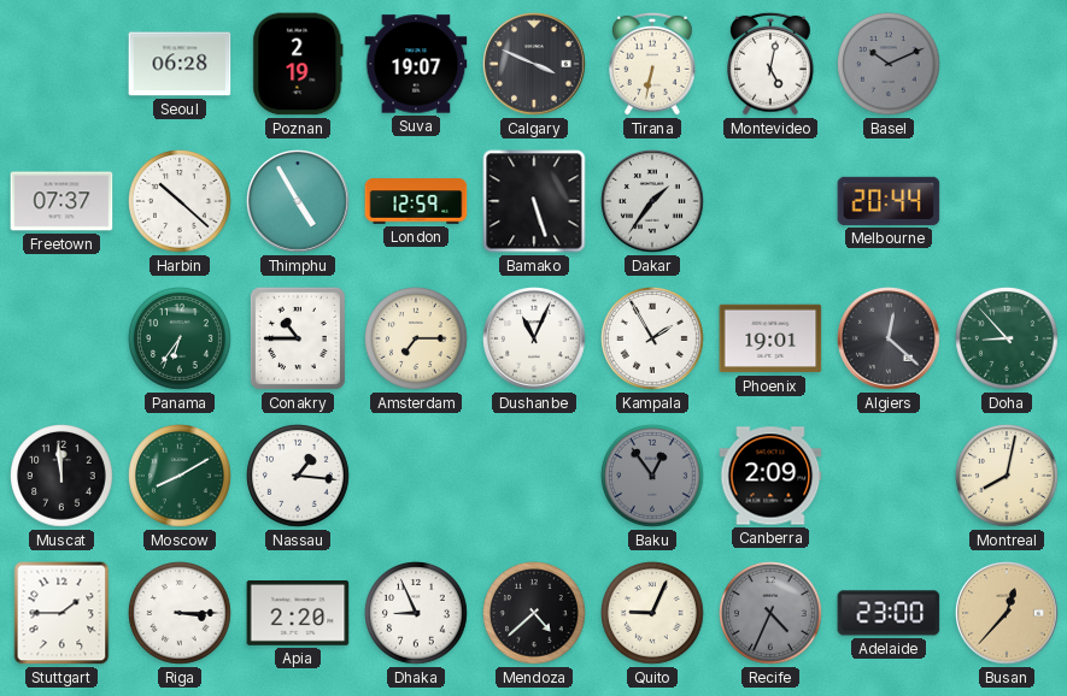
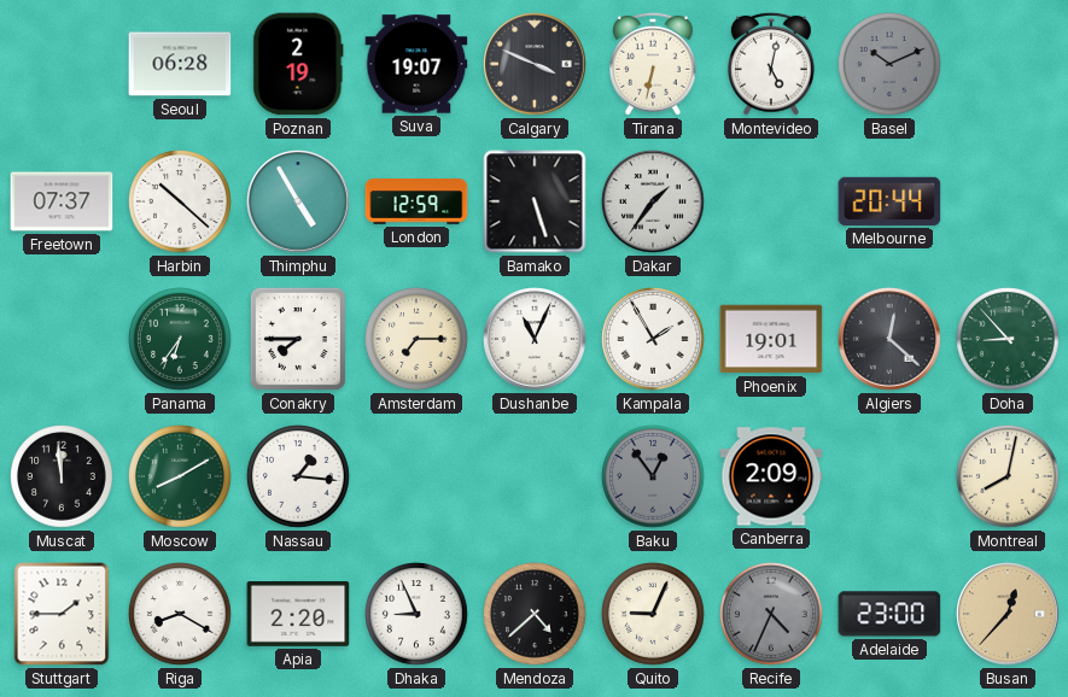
Conakry: 10:45 -> 7:45
Riga: 3:15 -> 8:20
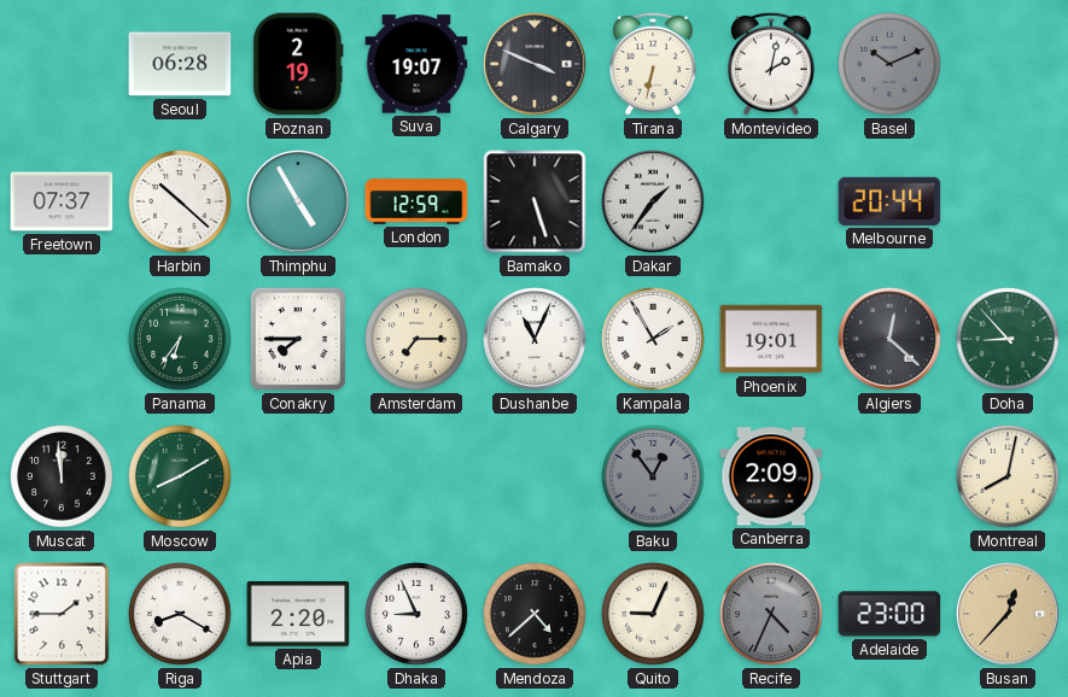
Montevideo: 5:02 -> 2:02
Nassau: 1:16 -> none
